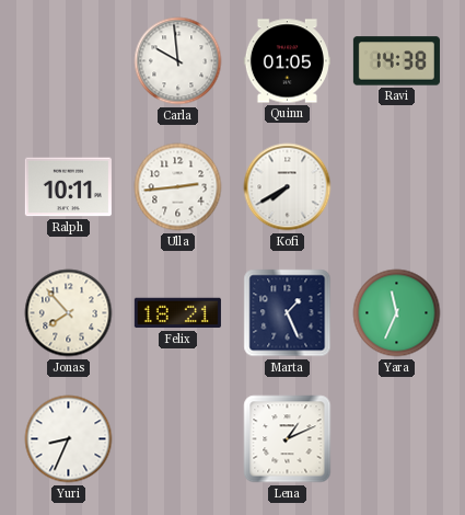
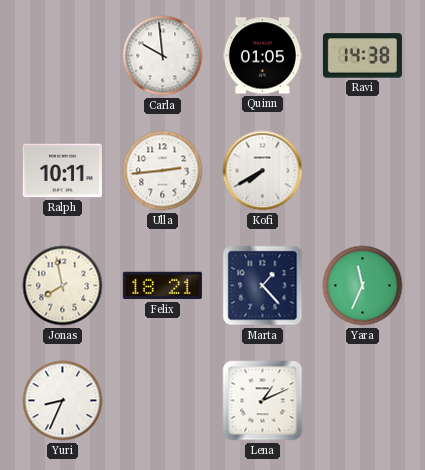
Jonas: 7:53 -> 7:58
Marta: 1:26 -> 1:23
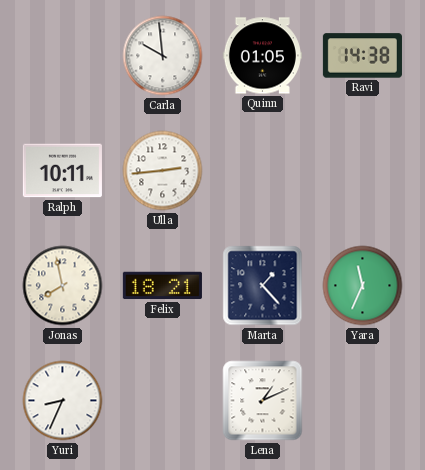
Kofi: 7:40 -> none
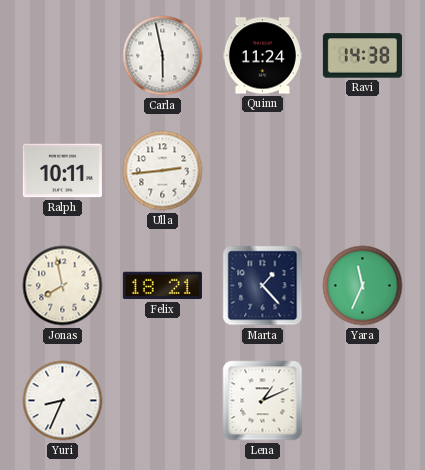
Carla: 9:59 -> 5:58
Quinn: 01:05 -> 11:24
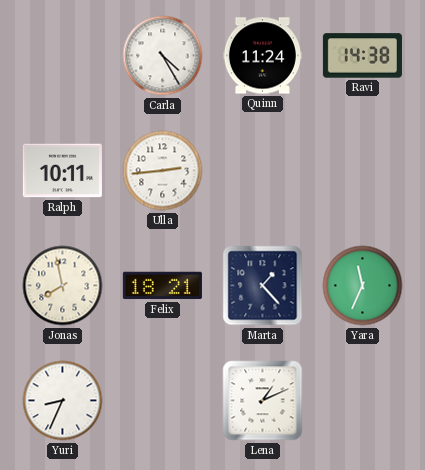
Carla: 5:58 -> 4:25
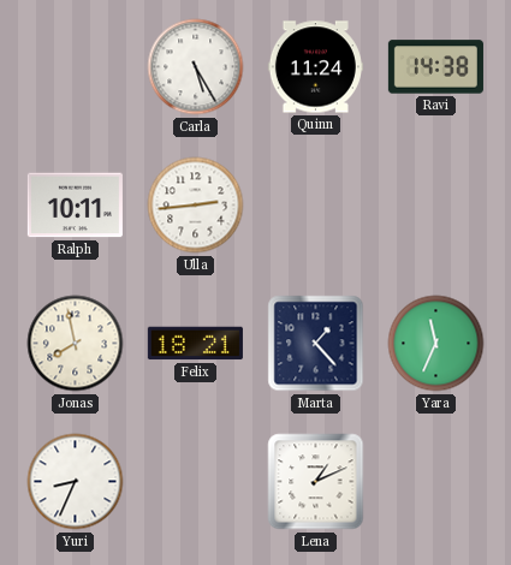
Carla: 4:25 -> 5:25
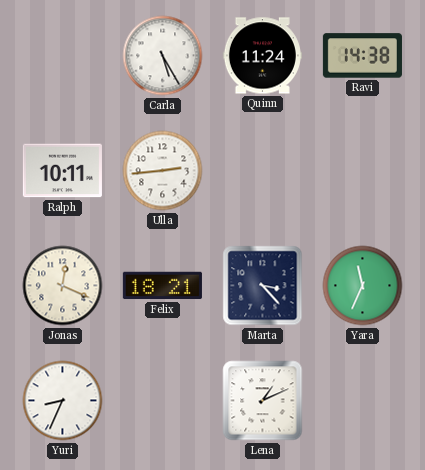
Jonas: 7:58 -> 12:19
Marta: 1:23 -> 3:23
